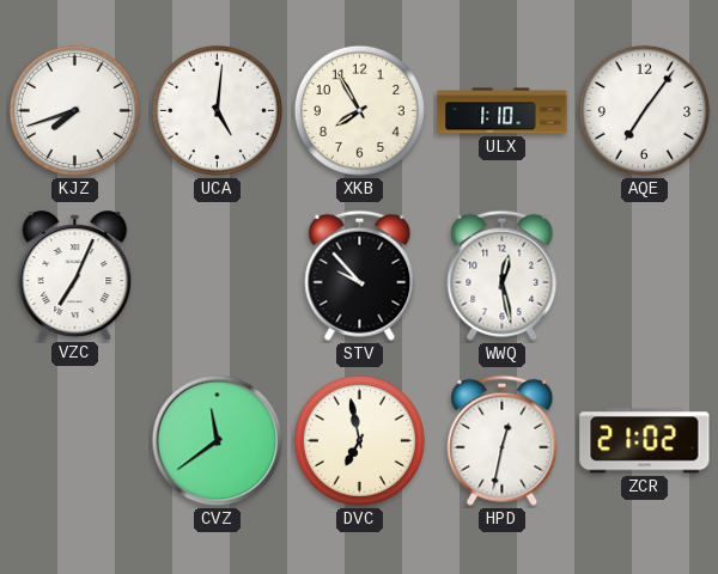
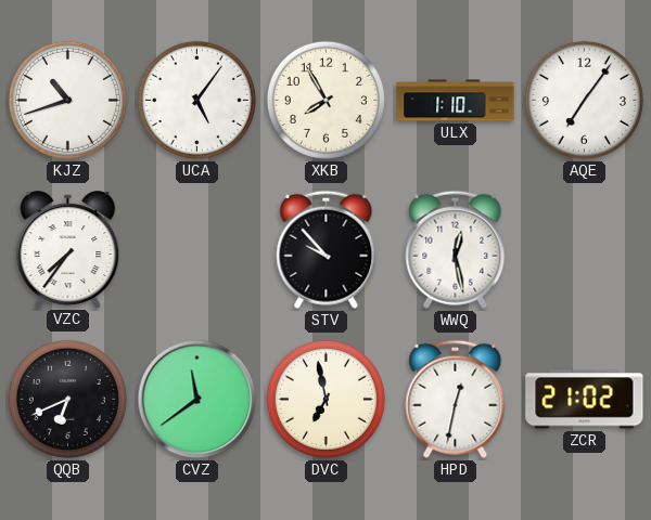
KJZ: 7:42 -> 10:42
UCA: 5:01 -> 5:06
VZC: 7:04 -> 7:36
QQB: none -> 6:41
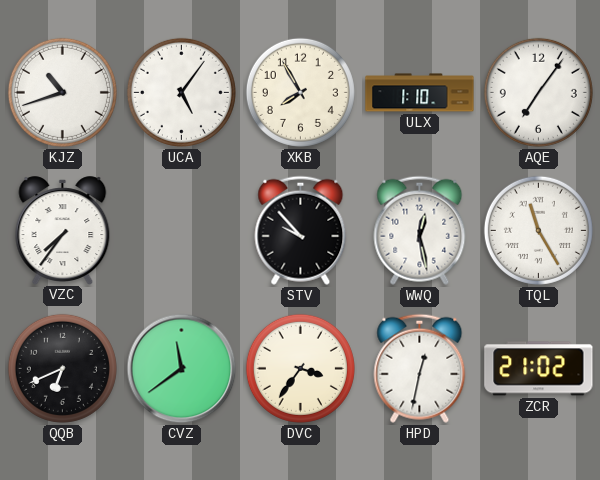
TQL: none -> 11:25
DVC: 6:58 -> 3:36
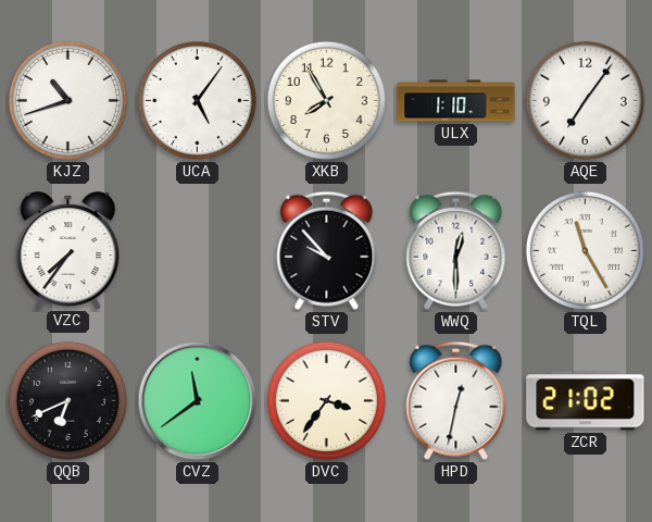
WWQ: 12:28 -> 12:30
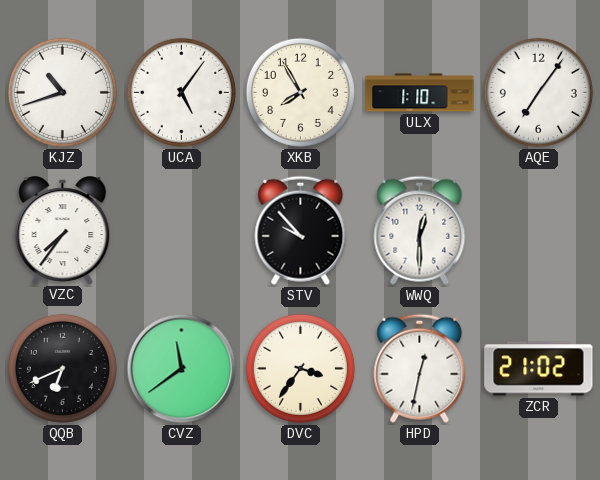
TQL: 11:25 -> none
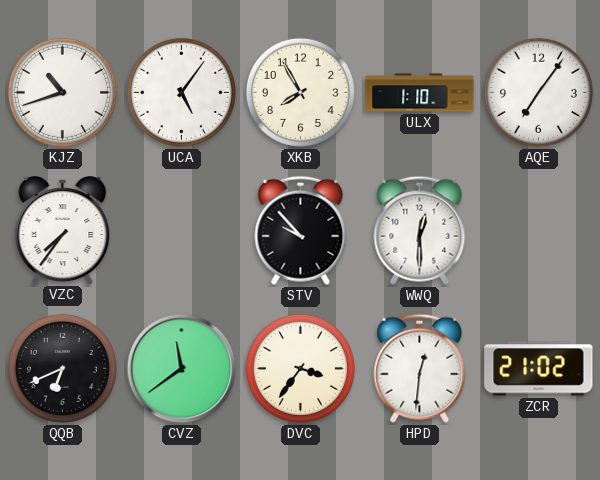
HPD: 12:32 -> 12:31
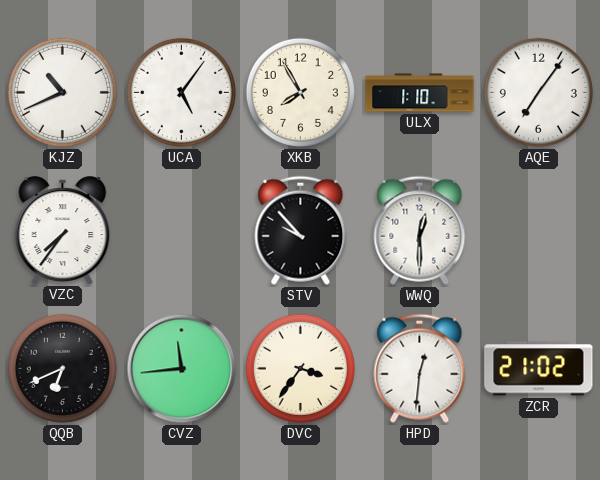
KJZ: 10:42 -> 10:41
CVZ: 11:39 -> 11:44
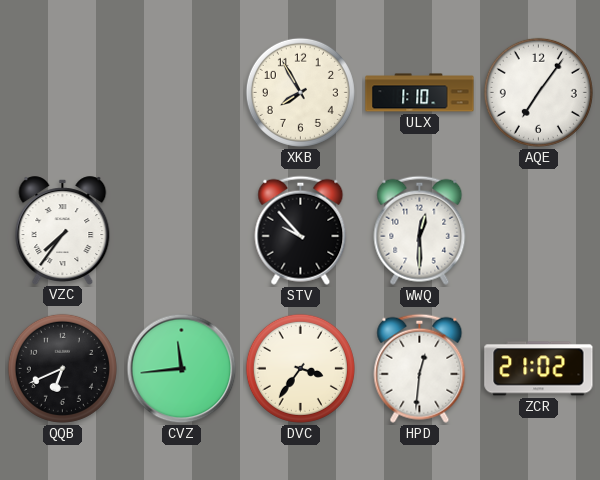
KJZ: 10:41 -> none
UCA: 5:06 -> none
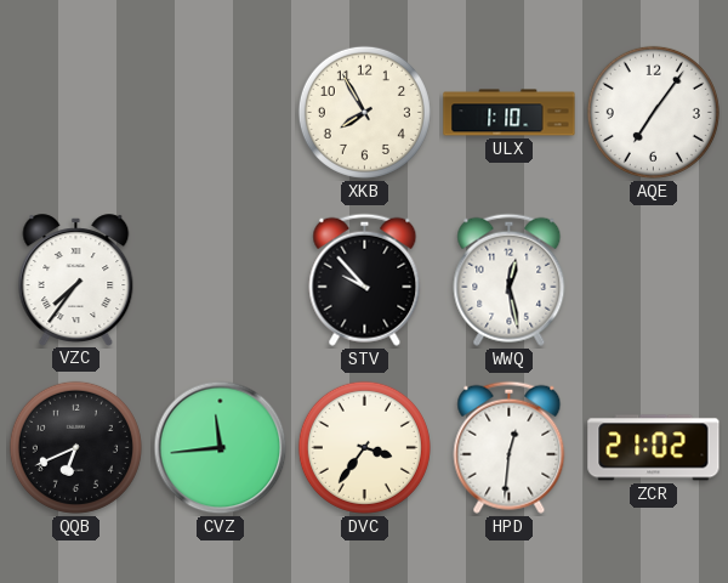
WWQ: 12:30 -> 12:28
